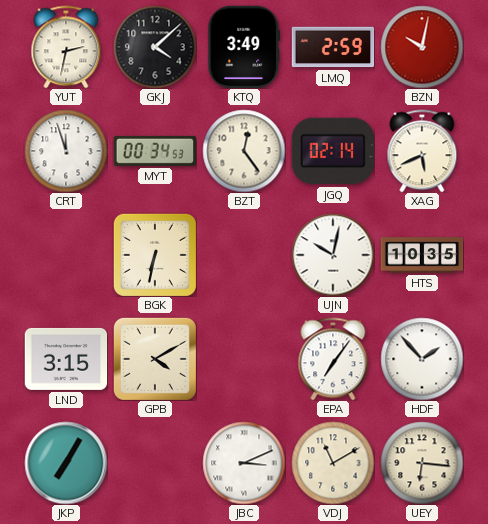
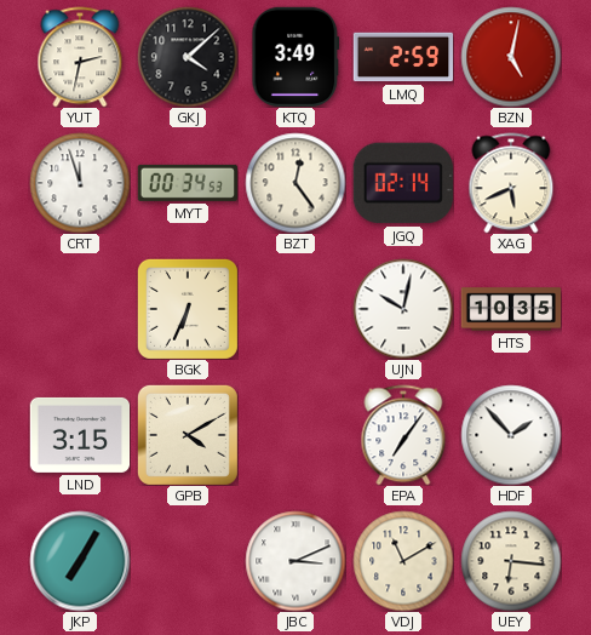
BZN: 10:02 -> 5:02
BGK: 6:32 -> 6:34
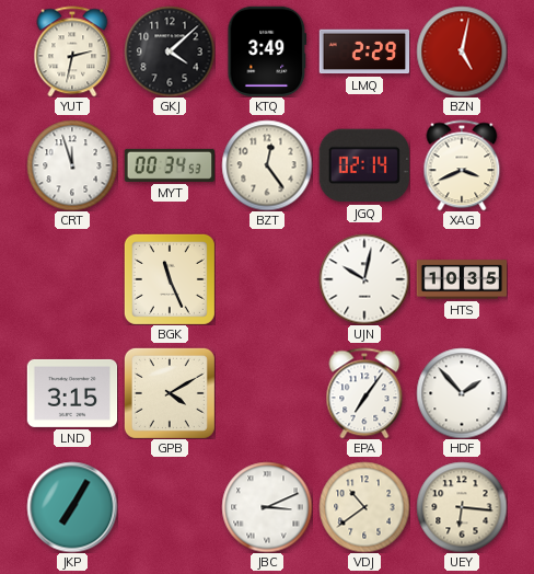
LMQ: 2:59 -> 2:29
XAG: 5:41 -> 3:41
BGK: 6:34 -> 11:26
VDJ: 11:10 -> 10:39
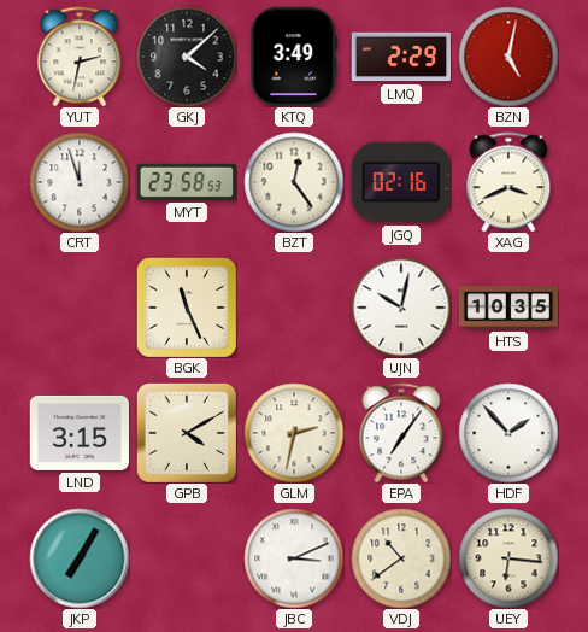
MYT: 00:34 -> 23:58
JGQ: 02:14 -> 02:16
GLM: none -> 2:32
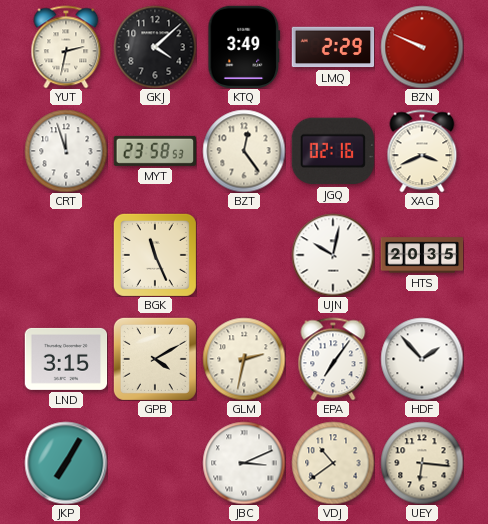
BZN: 5:02 -> 9:49
HTS: 10:35 -> 20:35
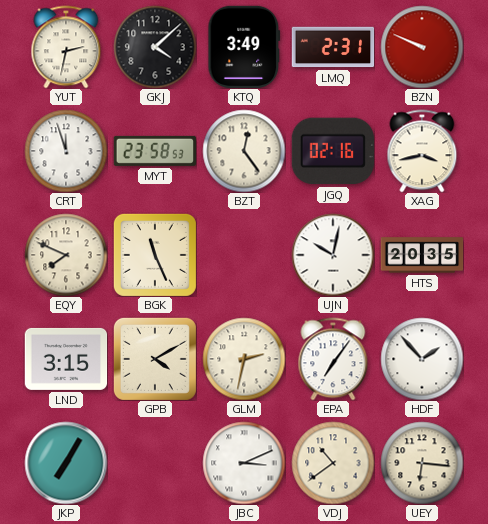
LMQ: 2:29 -> 2:31
XAG: 3:41 -> 3:43
EQY: none -> 7:49
